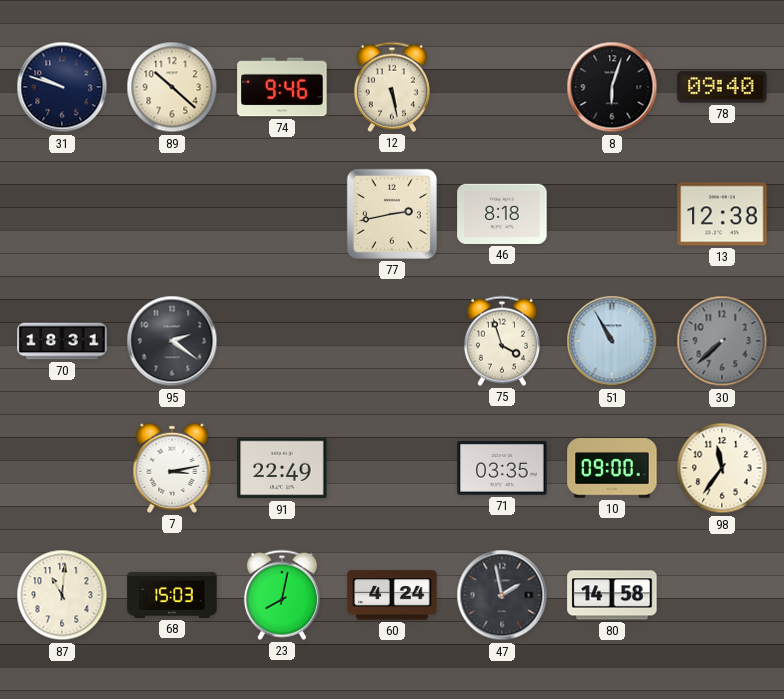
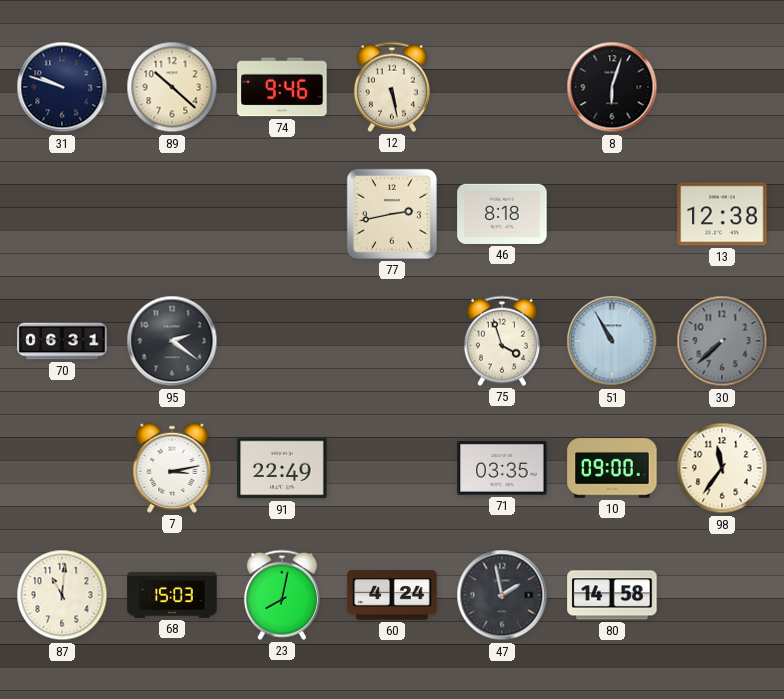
78: 09:40 -> none
70: 18:31 -> 06:31
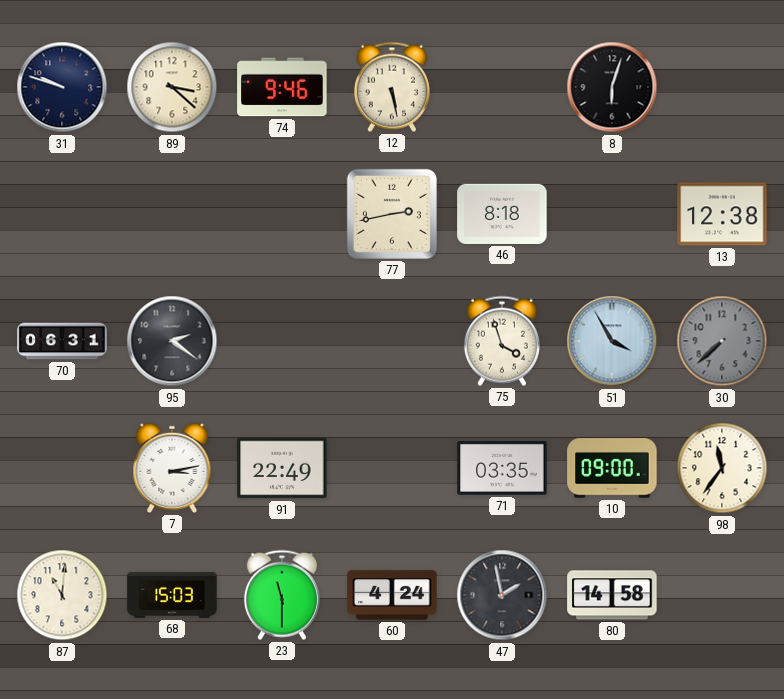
89: 10:22 -> 3:22
51: 10:55 -> 3:55
23: 8:02 -> 11:30
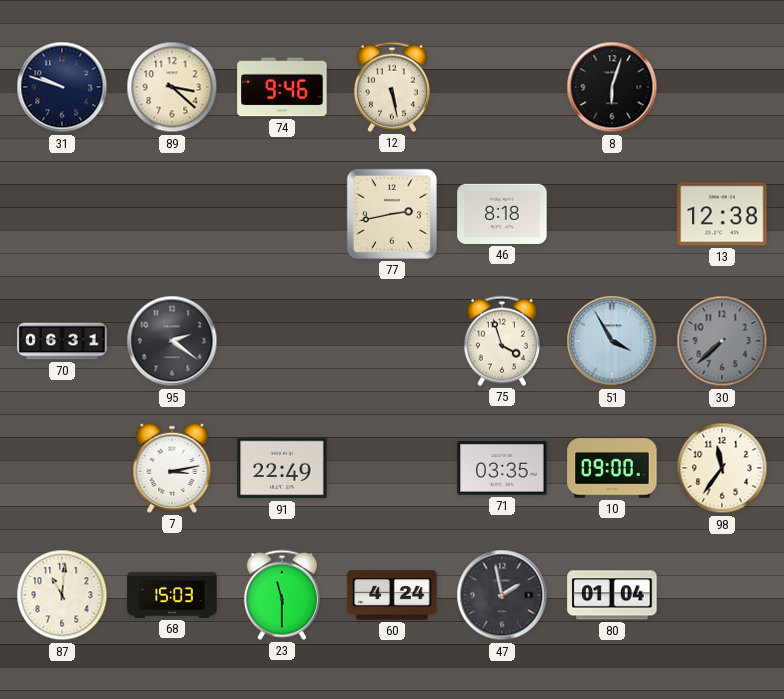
80: 14:58 -> 01:04
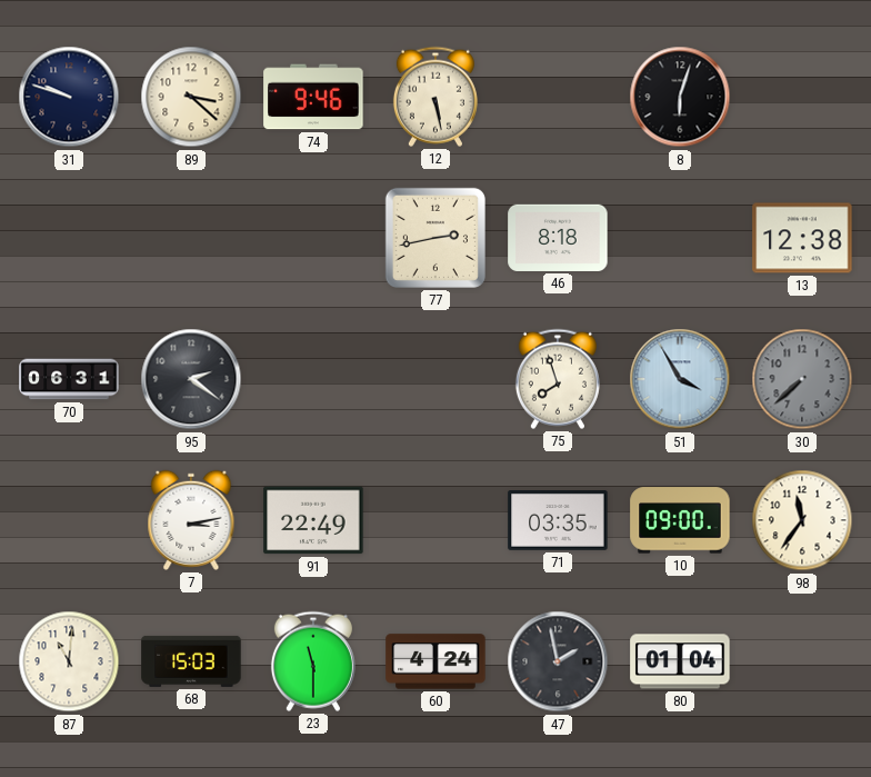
75: 3:57 -> 7:57
